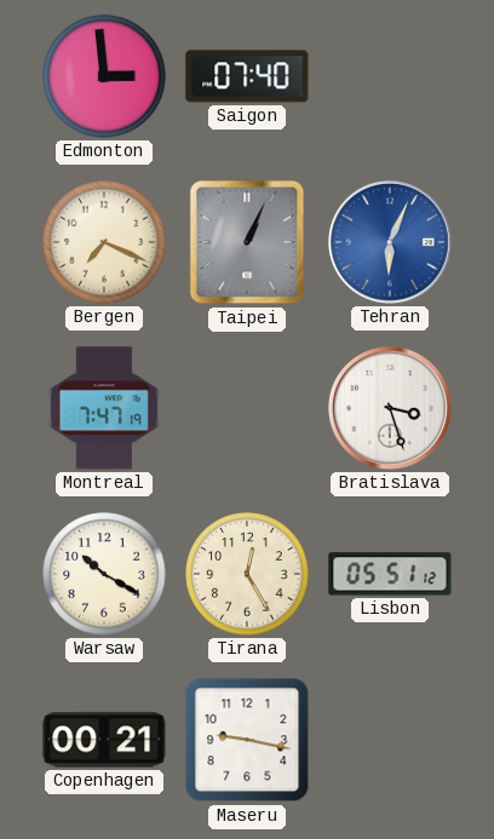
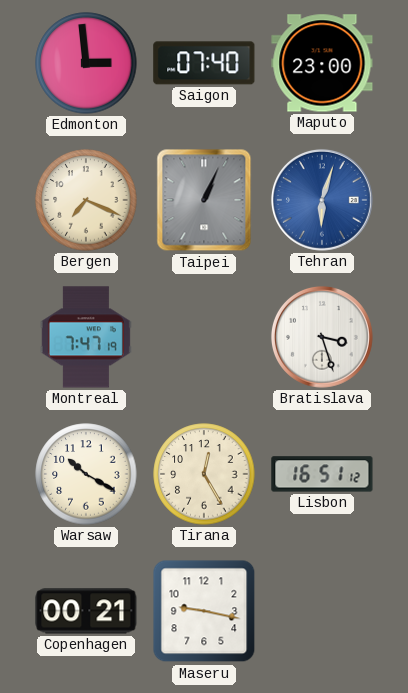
Maputo: none -> 23:00
Tehran: 6:04 -> 6:03
Lisbon: 05:51 -> 16:51
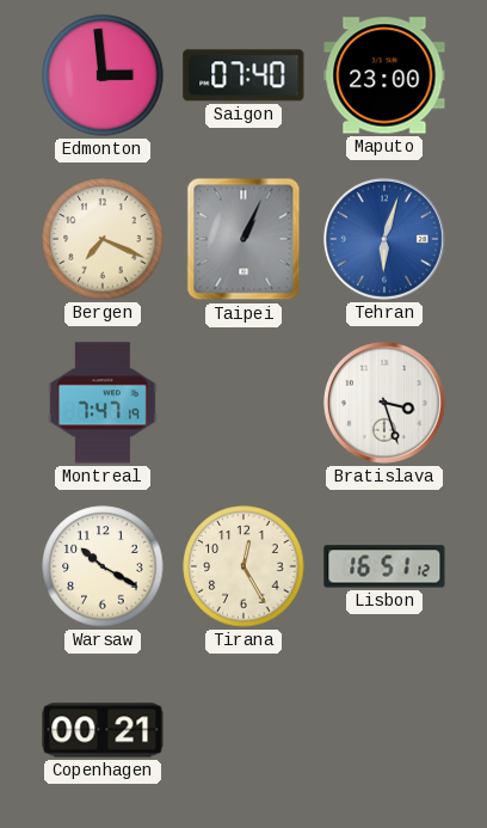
Maseru: 9:17 -> none
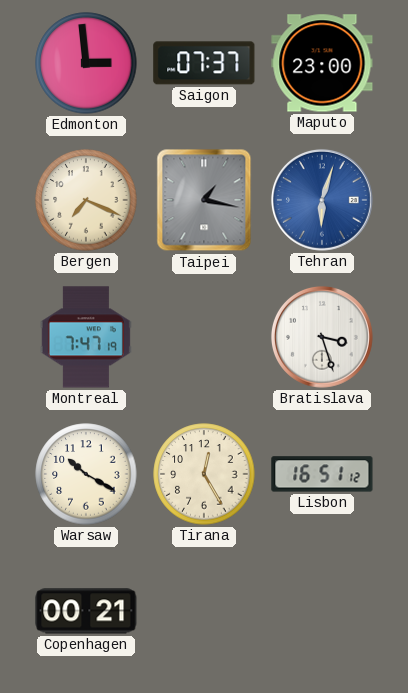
Saigon: 07:40 -> 07:37
Taipei: 1:04 -> 1:17
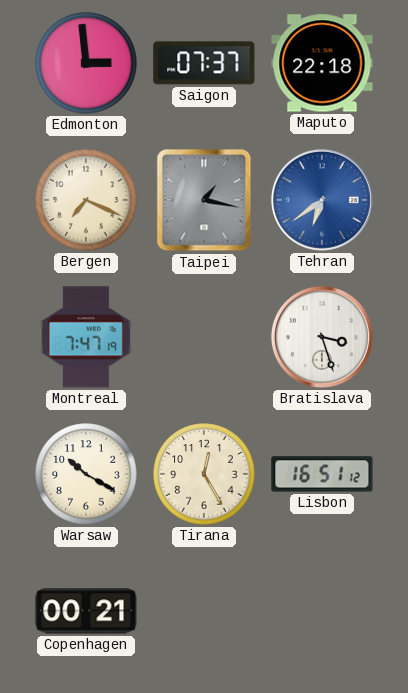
Maputo: 23:00 -> 22:18
Tehran: 6:03 -> 6:39
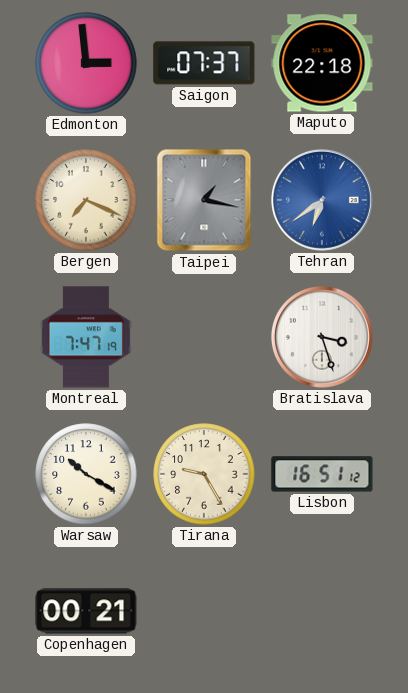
Tirana: 12:25 -> 9:25
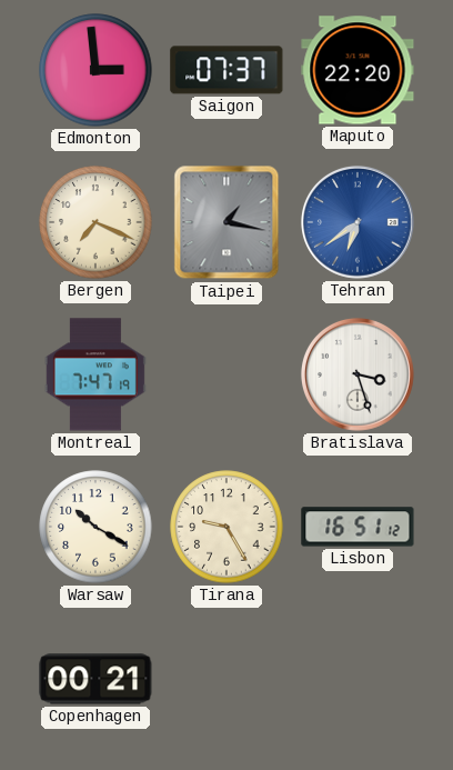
Maputo: 22:18 -> 22:20
